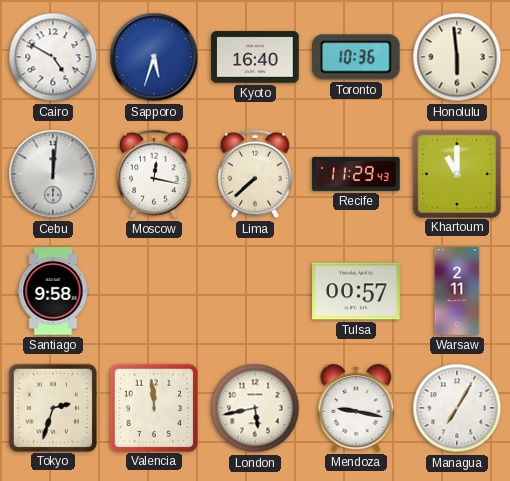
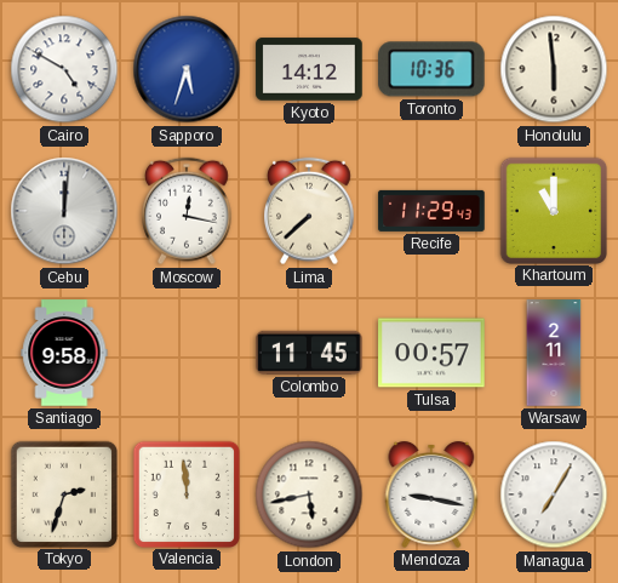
Kyoto: 16:40 -> 14:12
Colombo: none -> 11:45
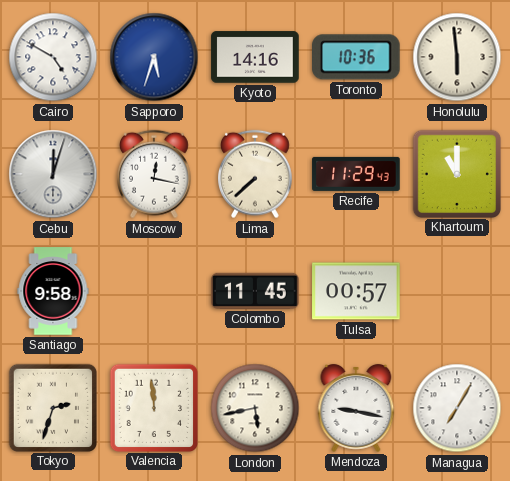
Kyoto: 14:12 -> 14:16
Cebu: 12:01 -> 12:03
Warsaw: 2:11 -> none
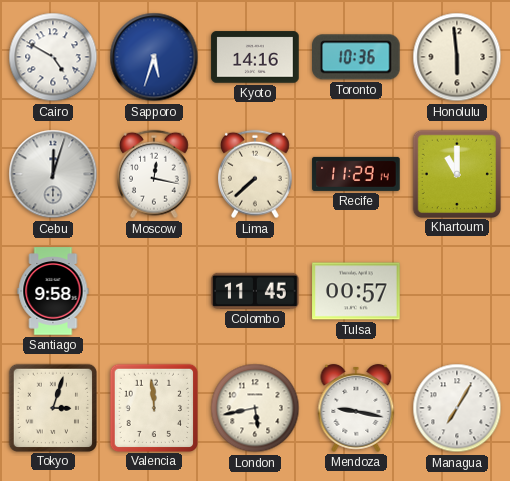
Recife: 11:29:43 -> 11:29:14
Tokyo: 2:33 -> 3:03
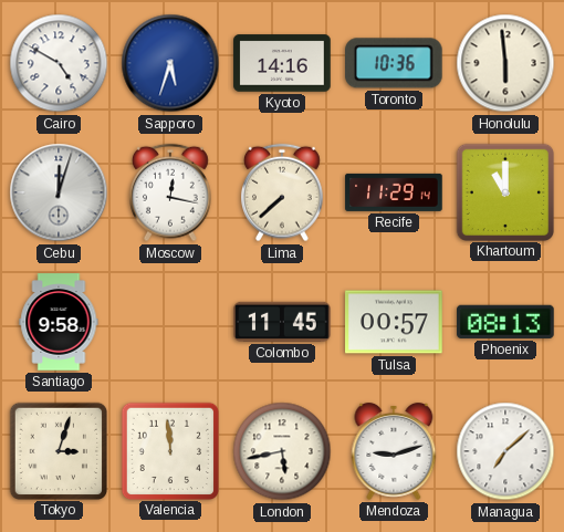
Phoenix: none -> 08:13
Mendoza: 9:17 -> 9:12
Managua: 7:05 -> 7:08
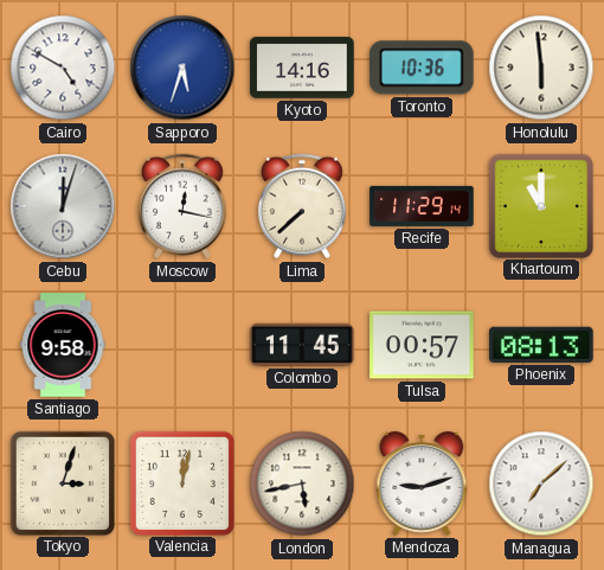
Valencia: 11:59 -> 12:02
